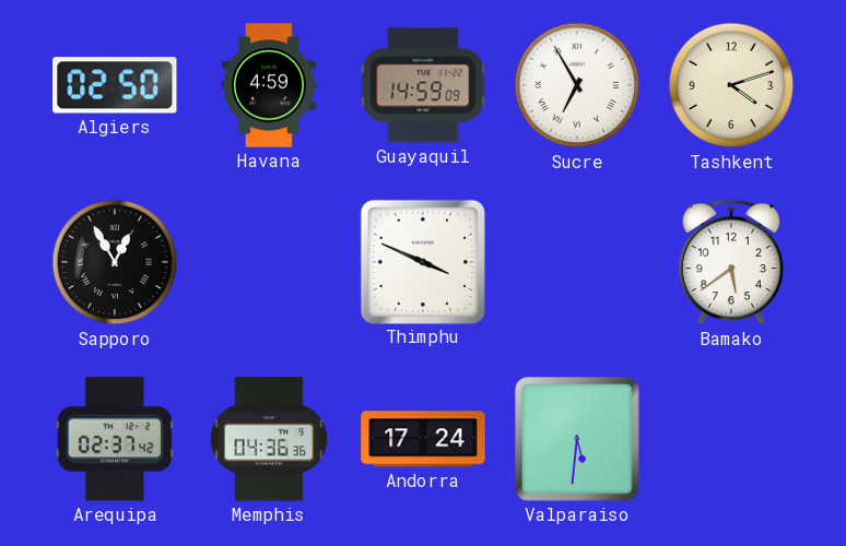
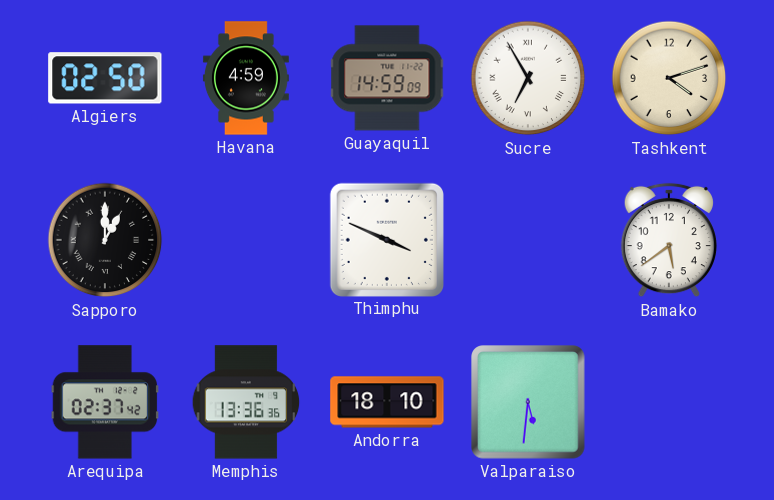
Sapporo: 12:55 -> 1:00
Memphis: 04:36 -> 13:36
Andorra: 17:24 -> 18:10
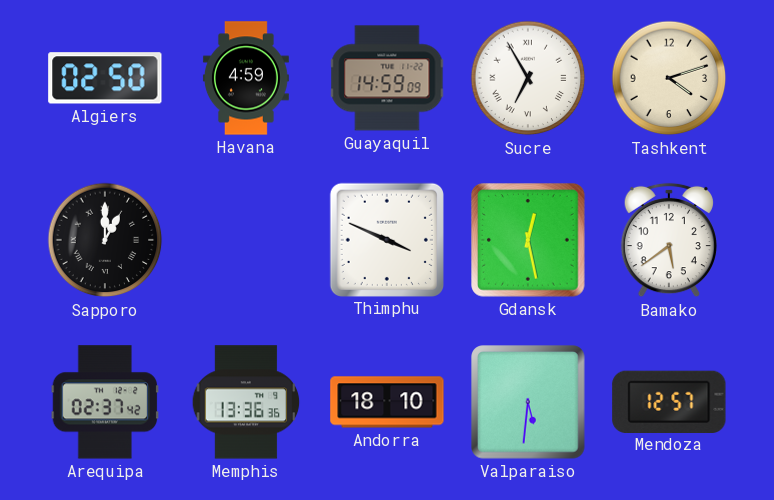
Gdansk: none -> 12:28
Mendoza: none -> 12:57
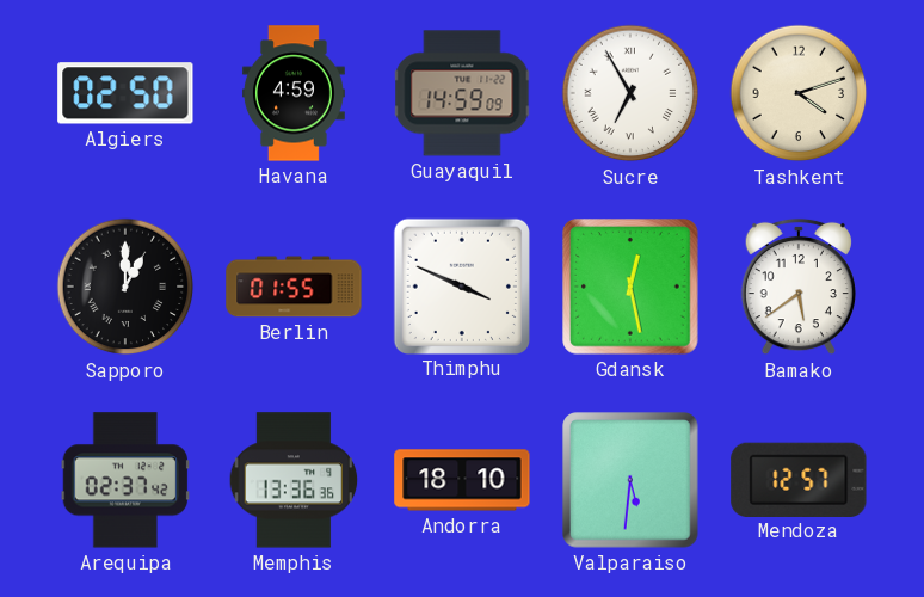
Berlin: none -> 01:55
